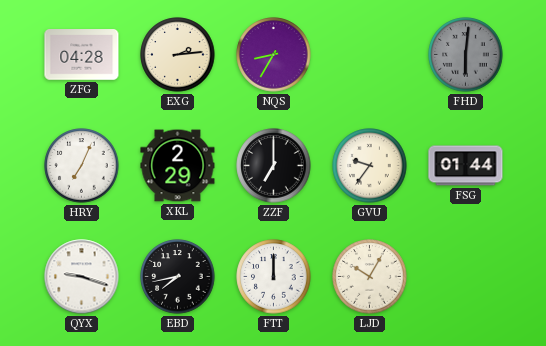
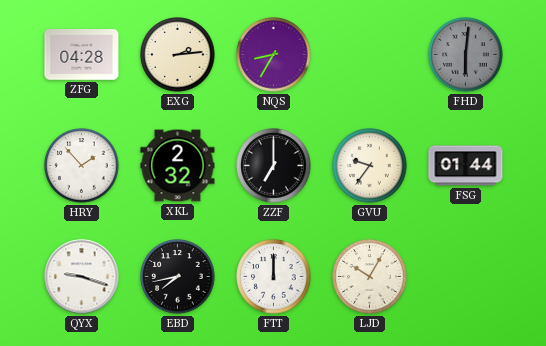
HRY: 7:04 -> 1:53
XKL: 2:29 -> 2:32
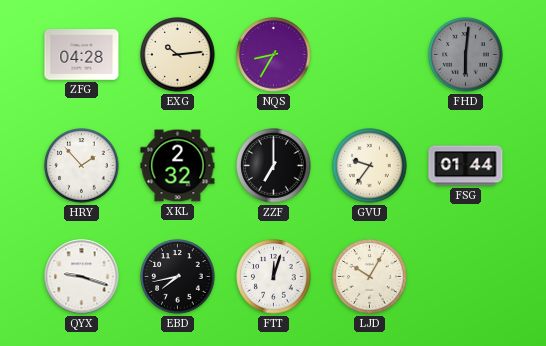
EXG: 2:14 -> 10:14
FTT: 12:00 -> 12:03
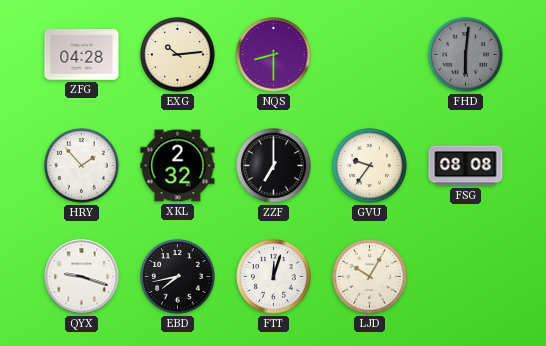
NQS: 8:35 -> 8:30
FSG: 01:44 -> 08:08
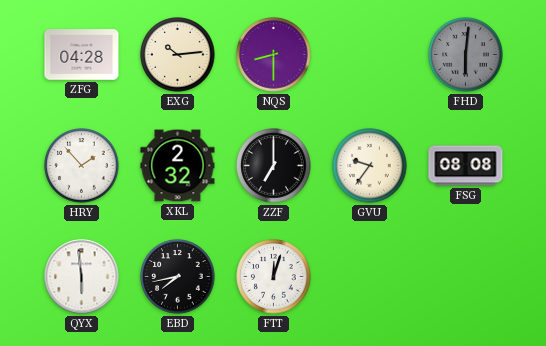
QYX: 9:18 -> 5:59
LJD: 10:05 -> none
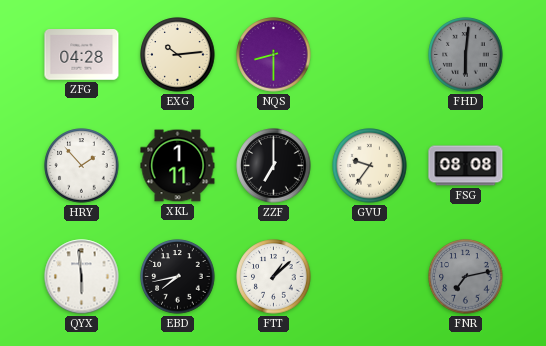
XKL: 2:32 -> 1:11
FTT: 12:03 -> 1:08
FNR: none -> 7:13
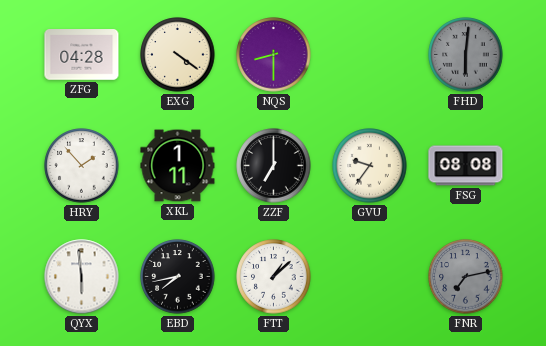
EXG: 10:14 -> 4:21
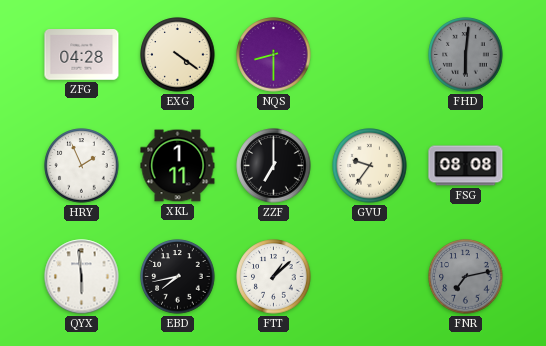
HRY: 1:53 -> 1:56
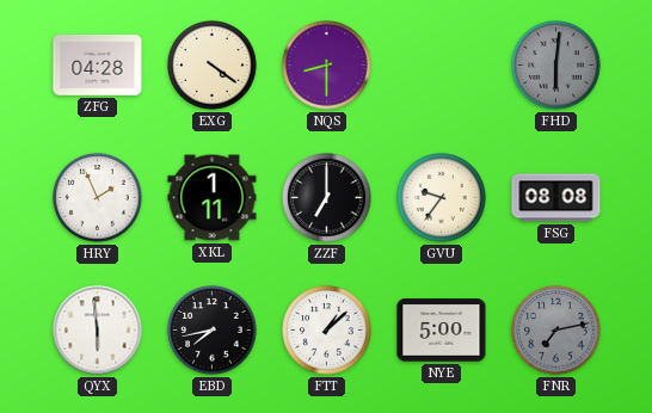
NYE: none -> 5:00
